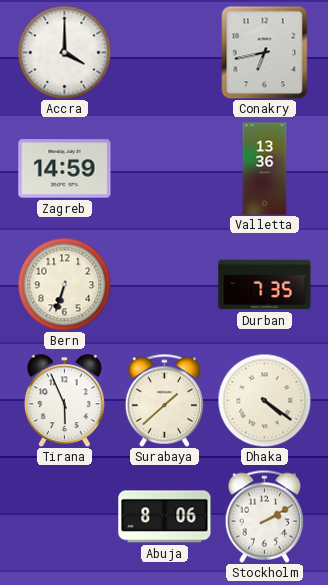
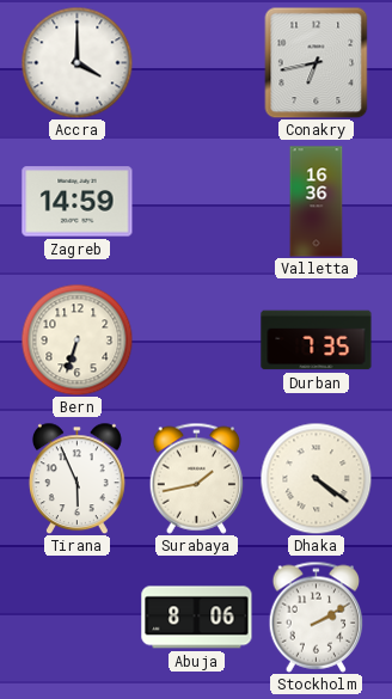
Valletta: 13:36 -> 16:36
Surabaya: 1:38 -> 1:43
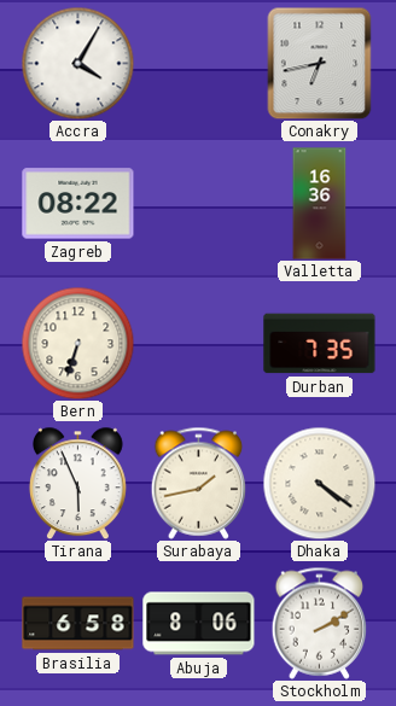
Accra: 4:00 -> 4:05
Zagreb: 14:59 -> 08:22
Brasilia: none -> 6:58
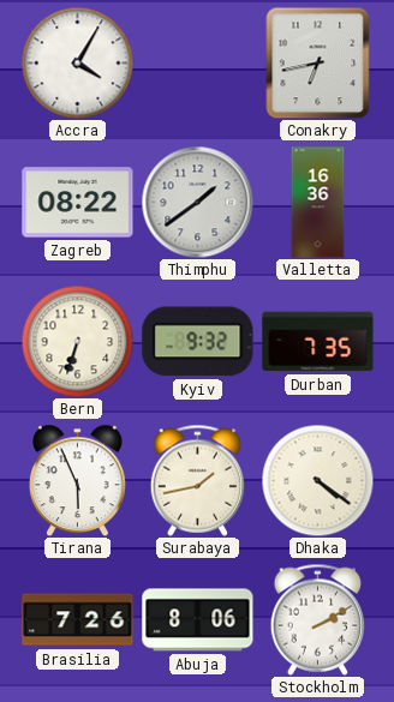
Thimphu: none -> 1:39
Kyiv: none -> 9:32
Brasilia: 6:58 -> 7:26
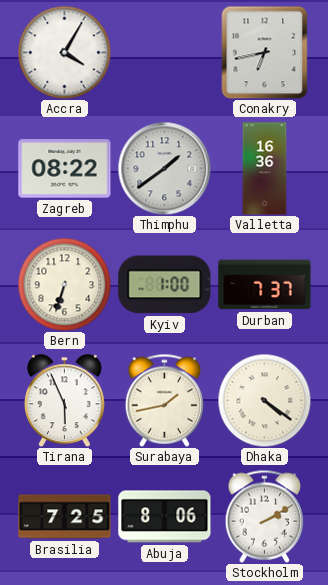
Kyiv: 9:32 -> 1:00
Durban: 7:35 -> 7:37
Brasilia: 7:26 -> 7:25
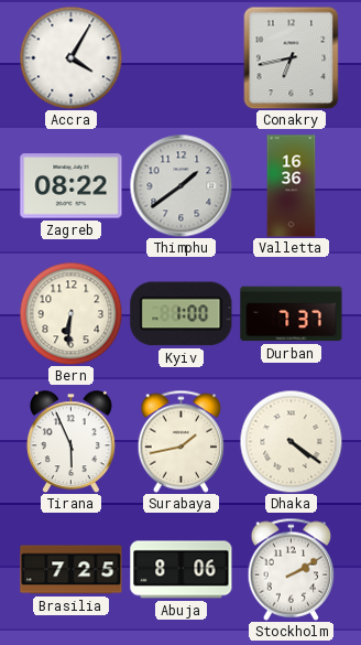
Bern: 6:33 -> 6:31
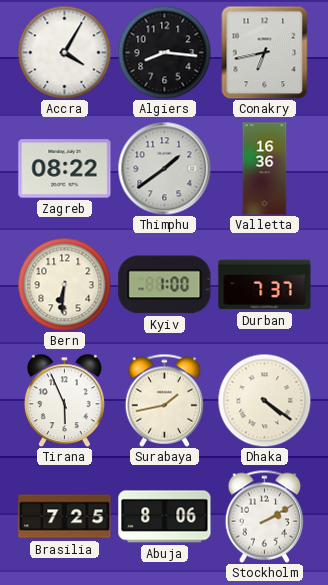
Algiers: none -> 8:16
